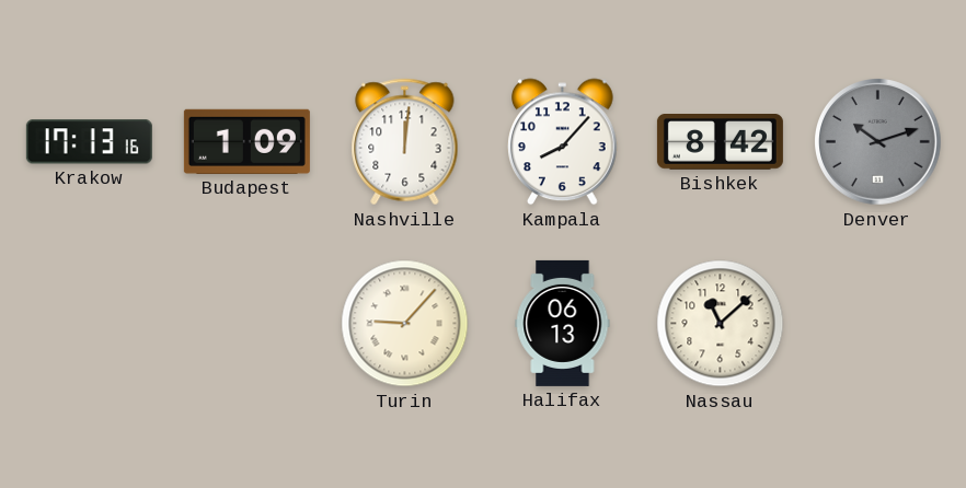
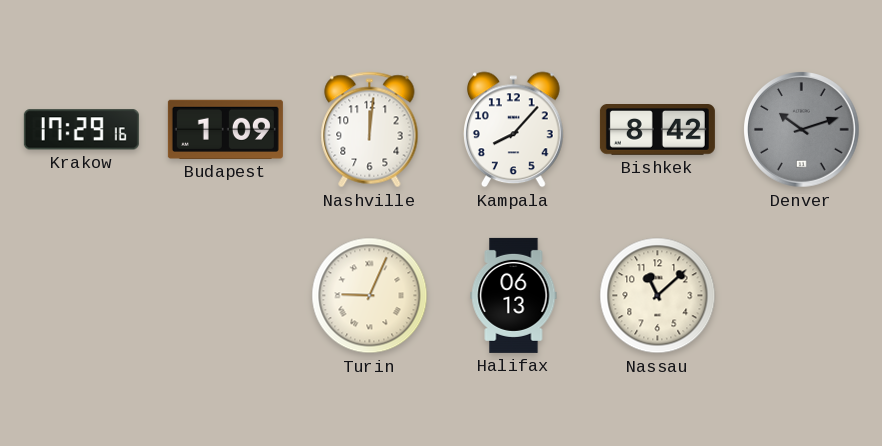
Krakow: 17:13 -> 17:29
Turin: 9:07 -> 9:04
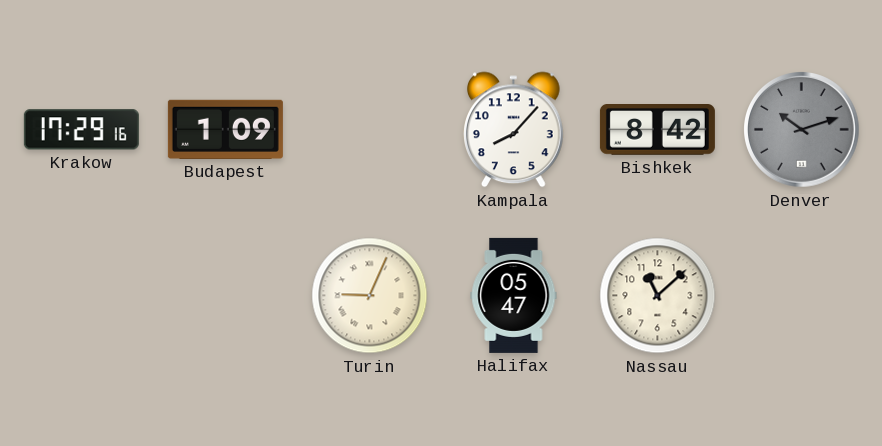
Nashville: 12:01 -> none
Halifax: 06:13 -> 05:47
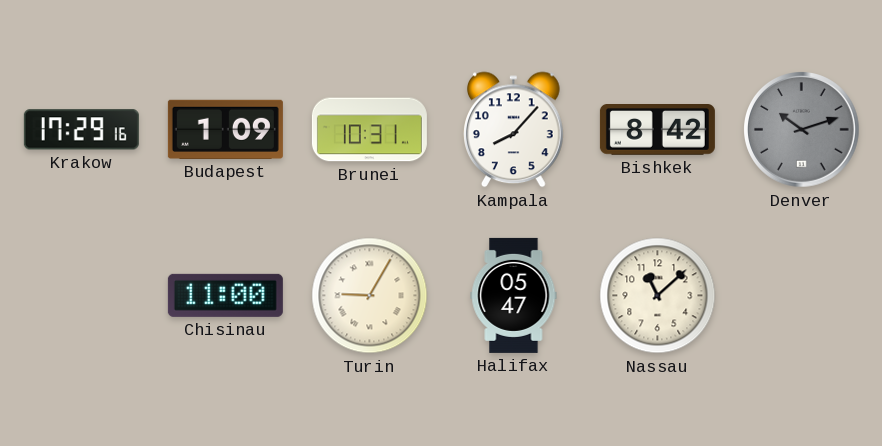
Brunei: none -> 10:31
Chisinau: none -> 11:00
Turin: 9:04 -> 9:05
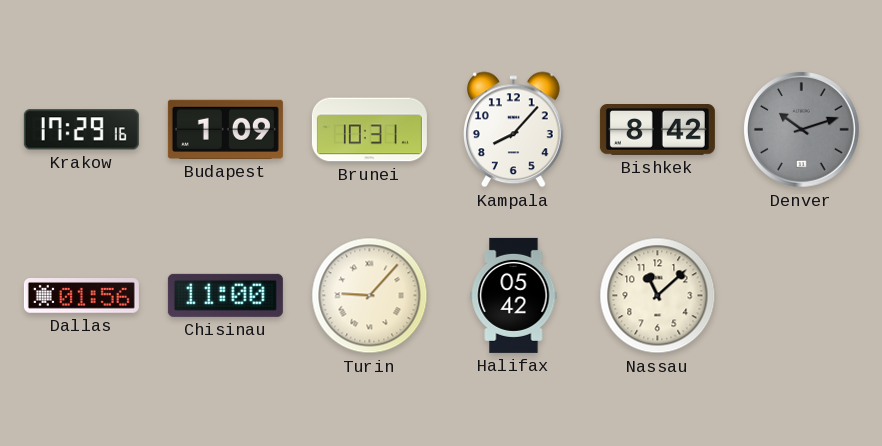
Dallas: none -> 01:56
Turin: 9:05 -> 9:07
Halifax: 05:47 -> 05:42
